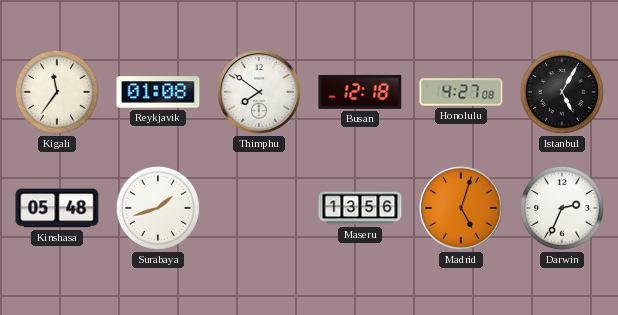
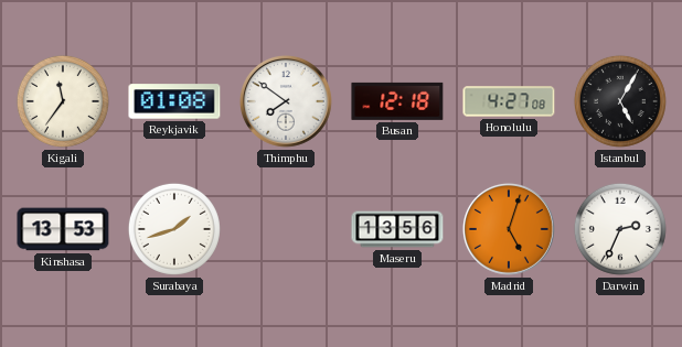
Kinshasa: 05:48 -> 13:53
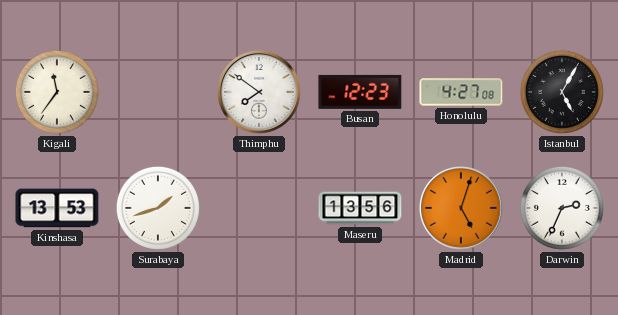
Reykjavik: 01:08 -> none
Busan: 12:18 -> 12:23
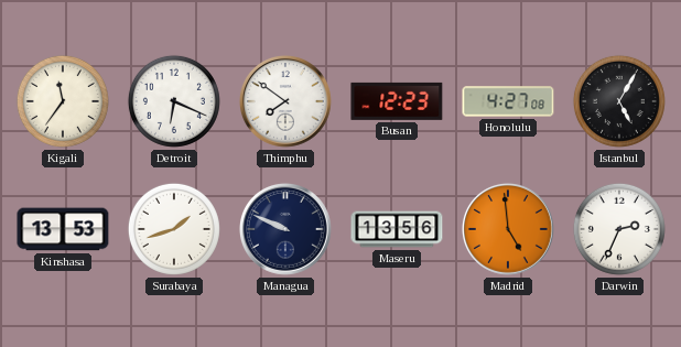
Detroit: none -> 6:19
Managua: none -> 9:49
Madrid: 5:03 -> 4:59
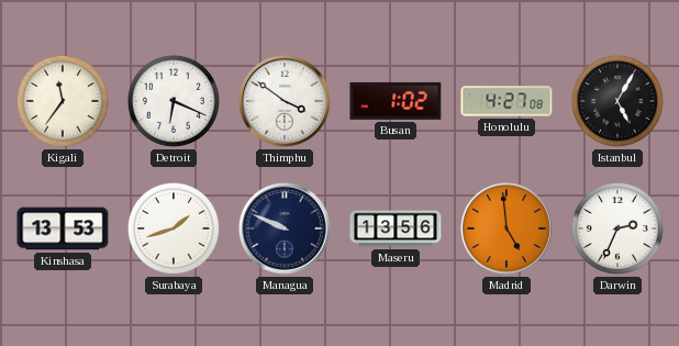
Thimphu: 7:51 -> 3:51
Busan: 12:23 -> 1:02
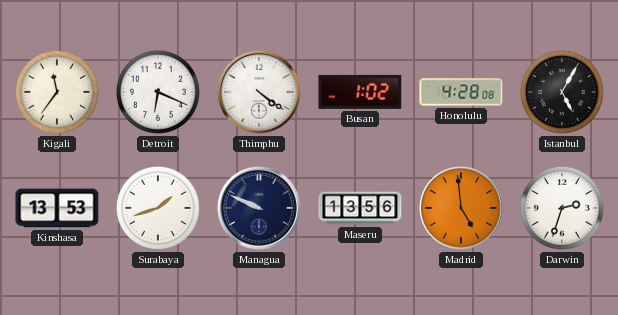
Thimphu: 3:51 -> 4:21
Honolulu: 4:27 -> 4:28
Darwin: 2:34 -> 2:33
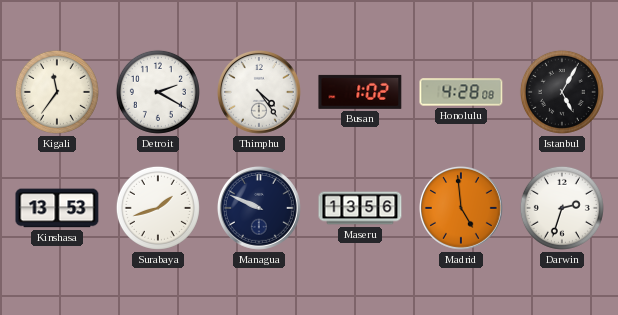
Detroit: 6:19 -> 2:20
Thimphu: 4:21 -> 4:24
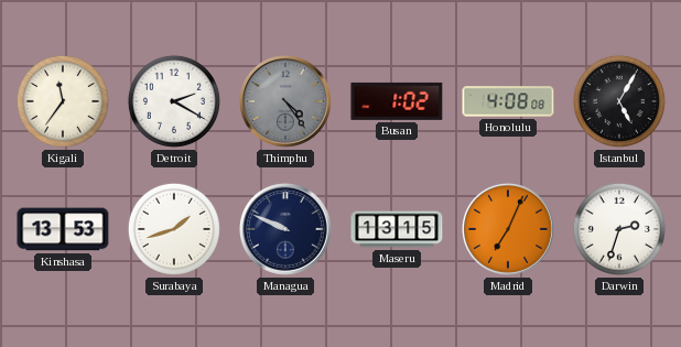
Thimphu dial: white -> grey
Honolulu: 4:28 -> 4:08
Maseru: 13:56 -> 13:15
Madrid: 4:59 -> 7:04
